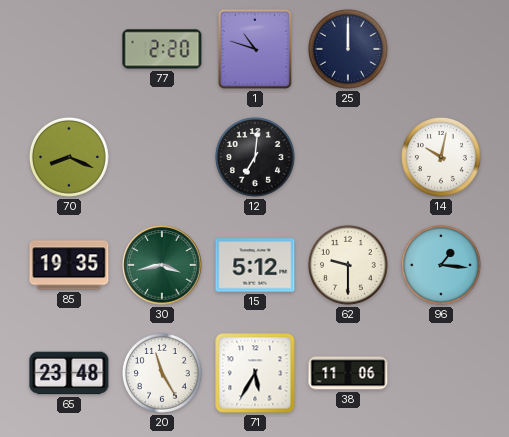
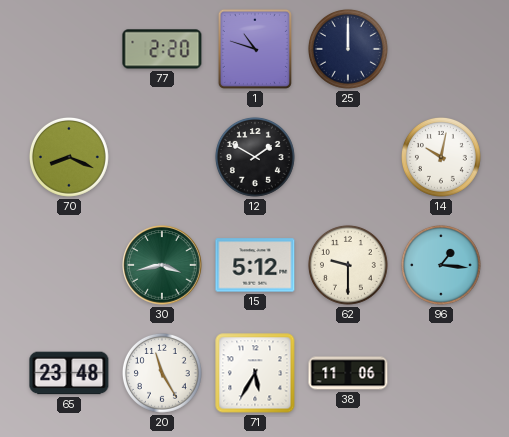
12: 7:01 -> 1:50
85: 19:35 -> none
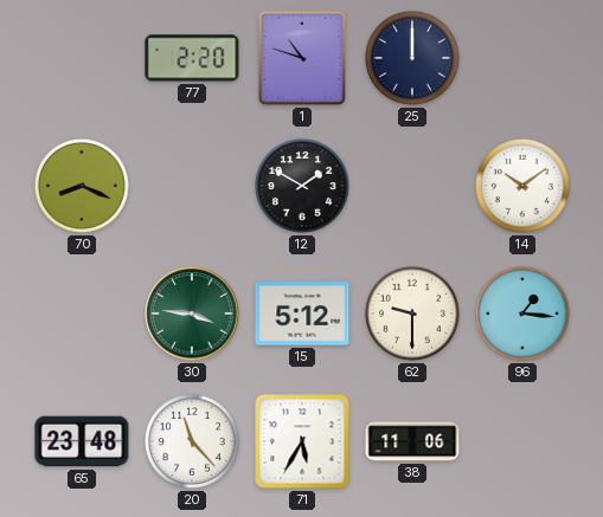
14: 10:02 -> 10:09
30: 3:43 -> 3:46
20: 11:25 -> 11:23
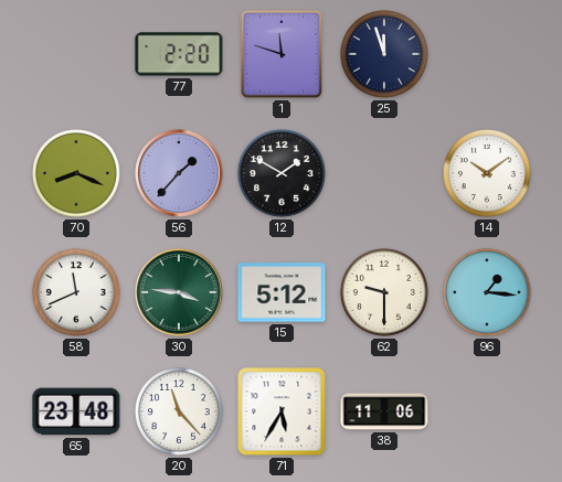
1: 10:48 -> 11:48
25: 12:00 -> 11:57
56: none -> 1:37
58: none -> 11:41
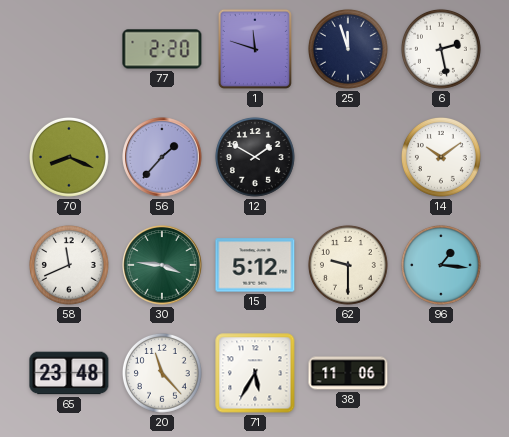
6: none -> 2:28
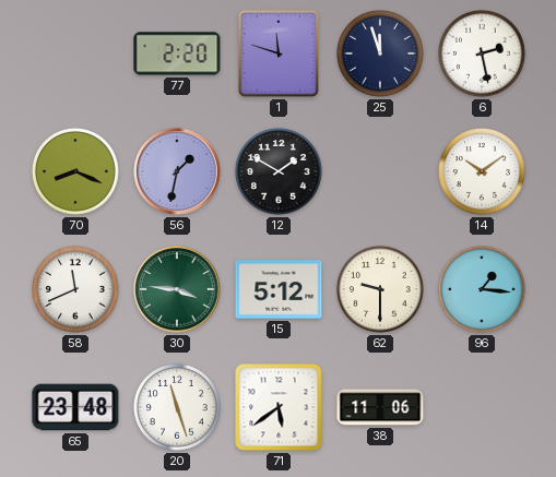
56: 1:37 -> 1:32
20: 11:23 -> 11:27
71: 5:35 -> 5:39
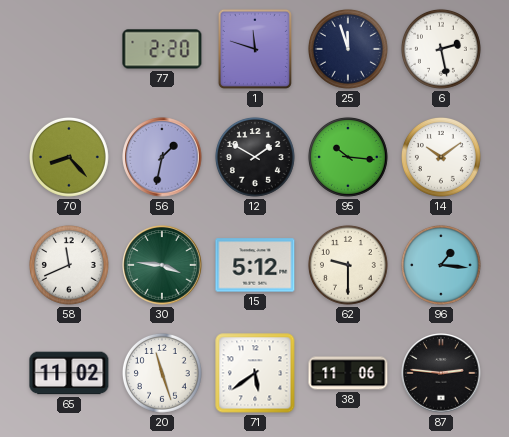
70: 8:19 -> 8:23
95: none -> 10:16
65: 23:48 -> 11:02
87: none -> 2:46
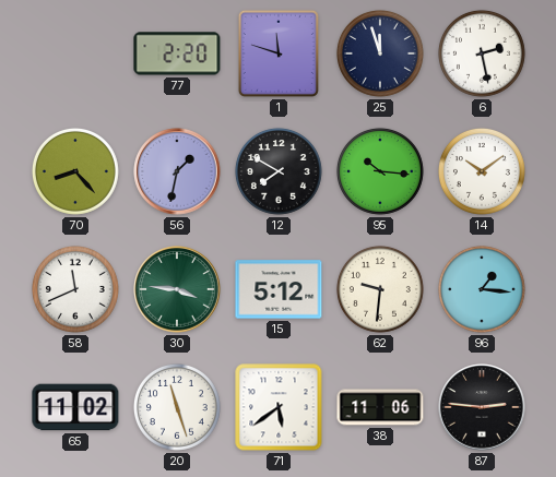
12: 1:50 -> 7:50
62: 9:30 -> 9:31
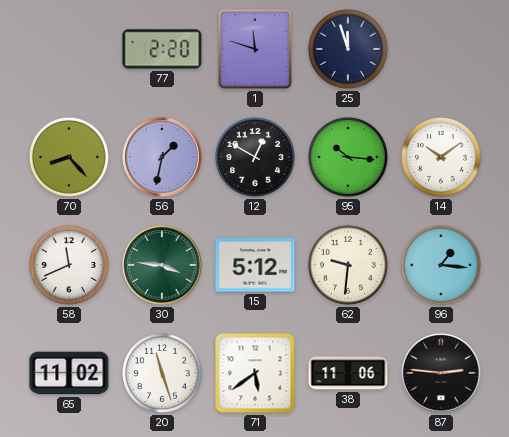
6: 2:28 -> none
12: 7:50 -> 12:50
